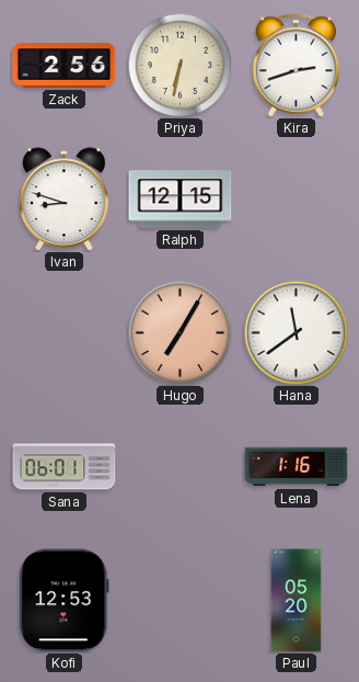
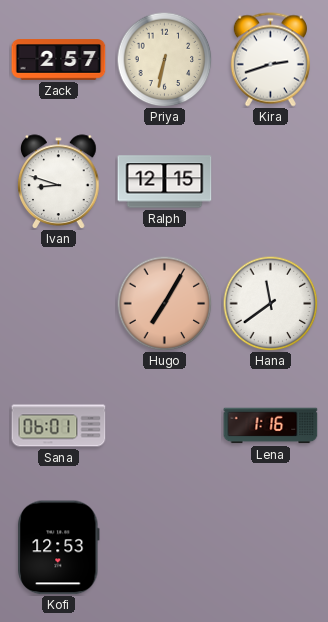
Zack: 2:56 -> 2:57
Paul: 05:20 -> none
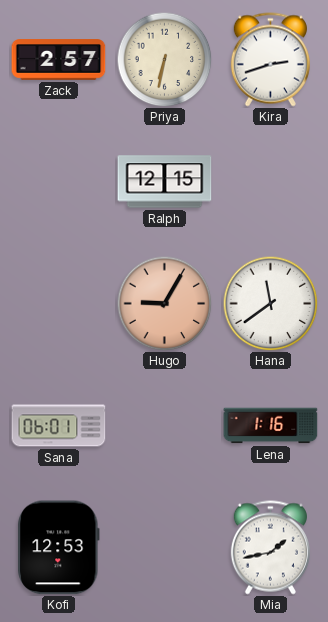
Ivan: 8:48 -> none
Hugo: 7:05 -> 9:05
Mia: none -> 1:43
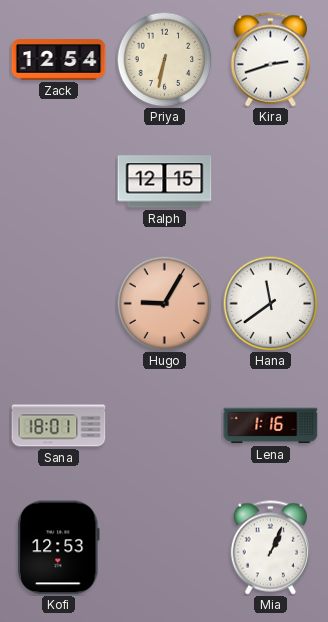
Zack: 2:57 -> 12:54
Sana: 06:01 -> 18:01
Mia: 1:43 -> 1:04
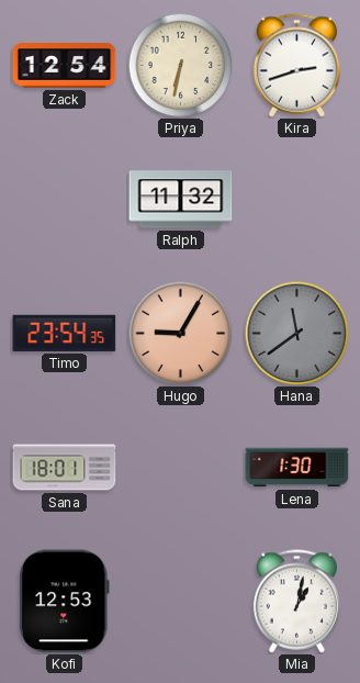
Ralph: 12:15 -> 11:32
Timo: none -> 23:54
Hana dial: white -> grey
Lena: 1:16 -> 1:30
Mia: 1:04 -> 1:02
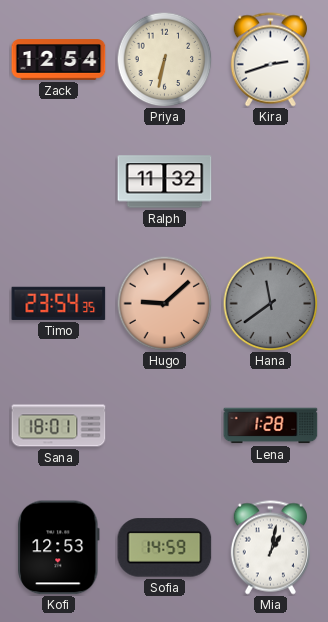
Hugo: 9:05 -> 9:08
Lena: 1:30 -> 1:28
Sofia: none -> 14:59
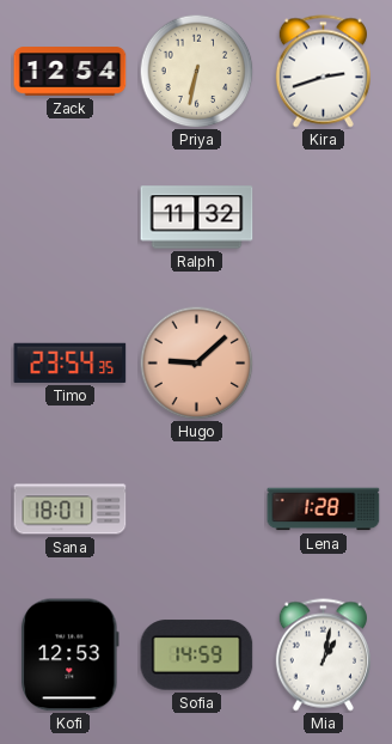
Hana: 11:39 -> none
